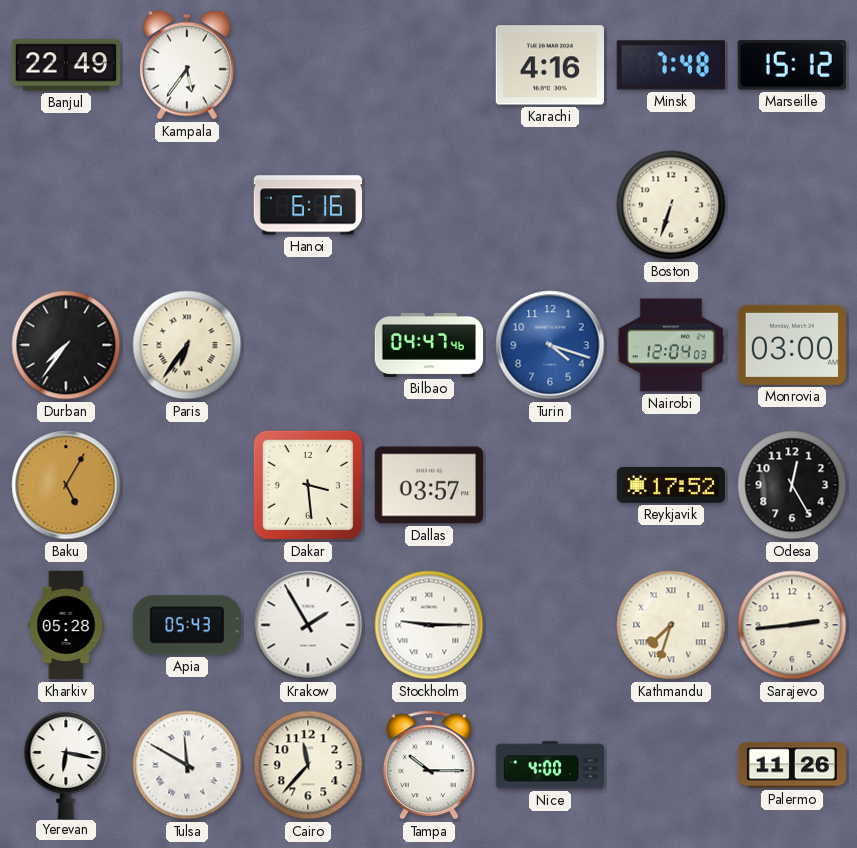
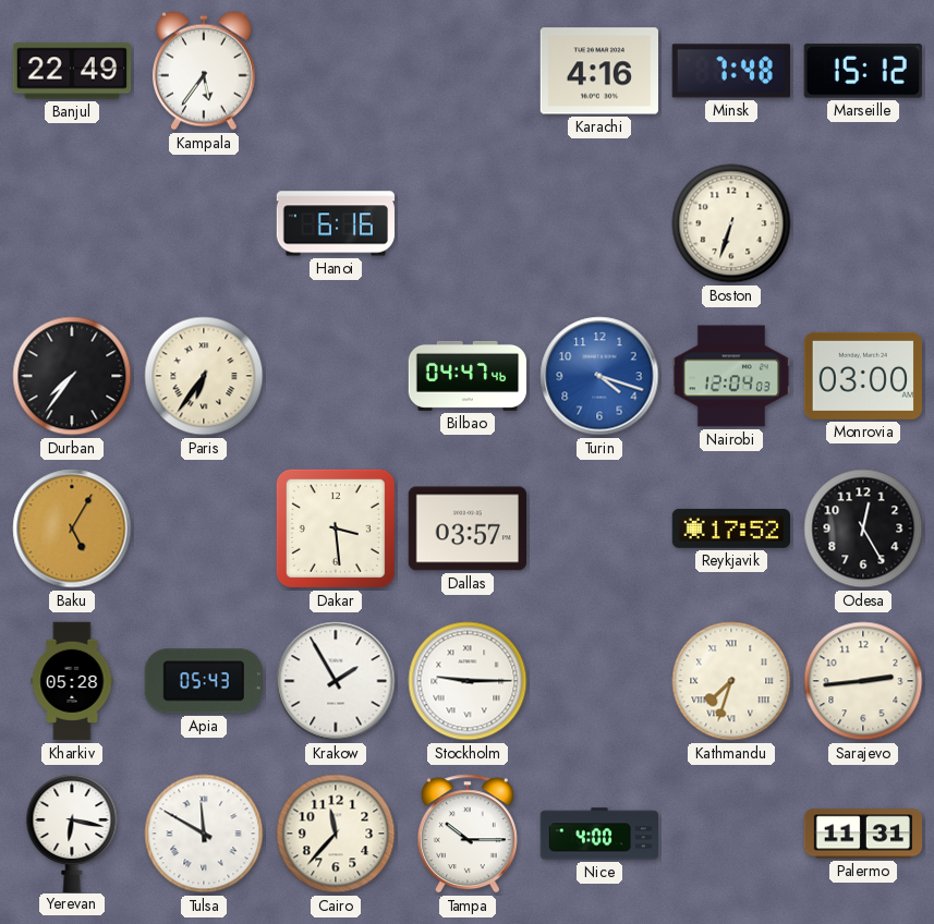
Palermo: 11:26 -> 11:31
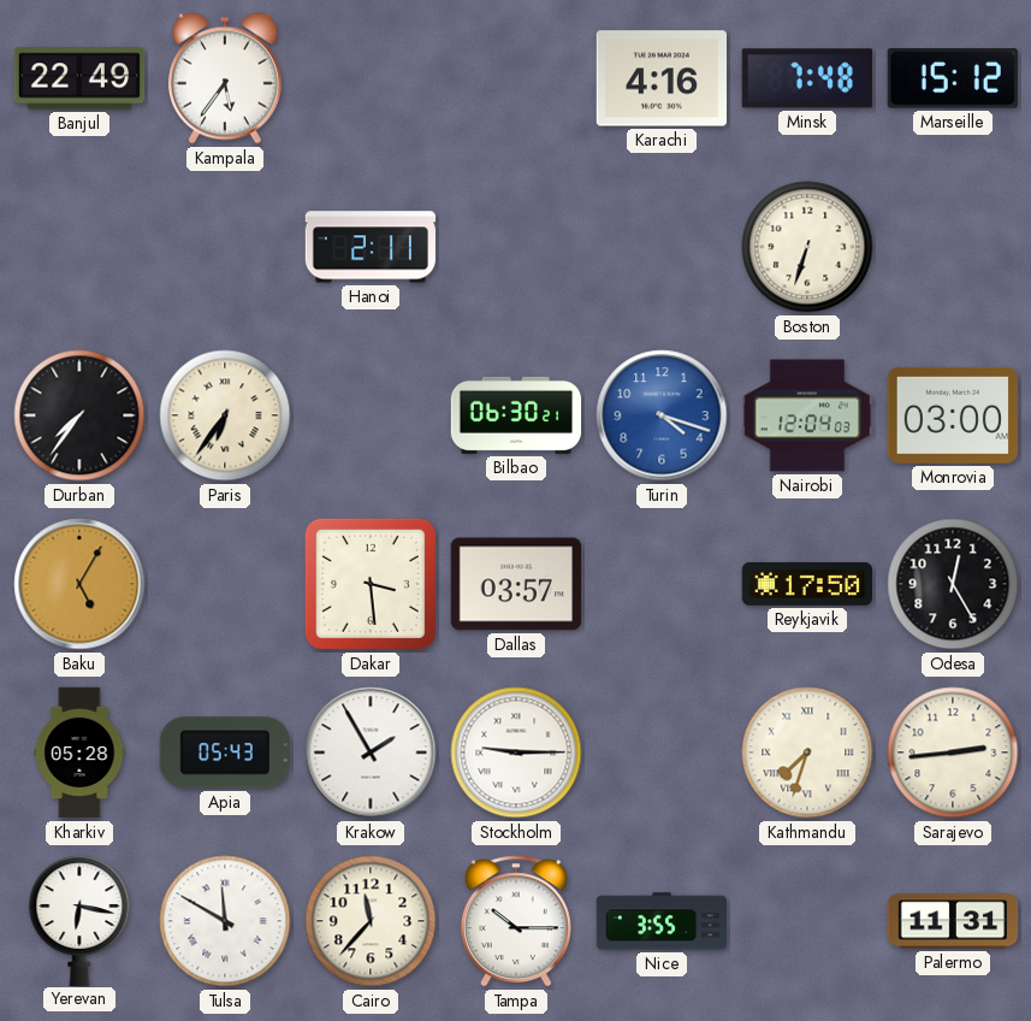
Hanoi: 6:16 -> 2:11
Bilbao: 04:47 -> 06:30
Reykjavik: 17:52 -> 17:50
Nice: 4:00 -> 3:55
